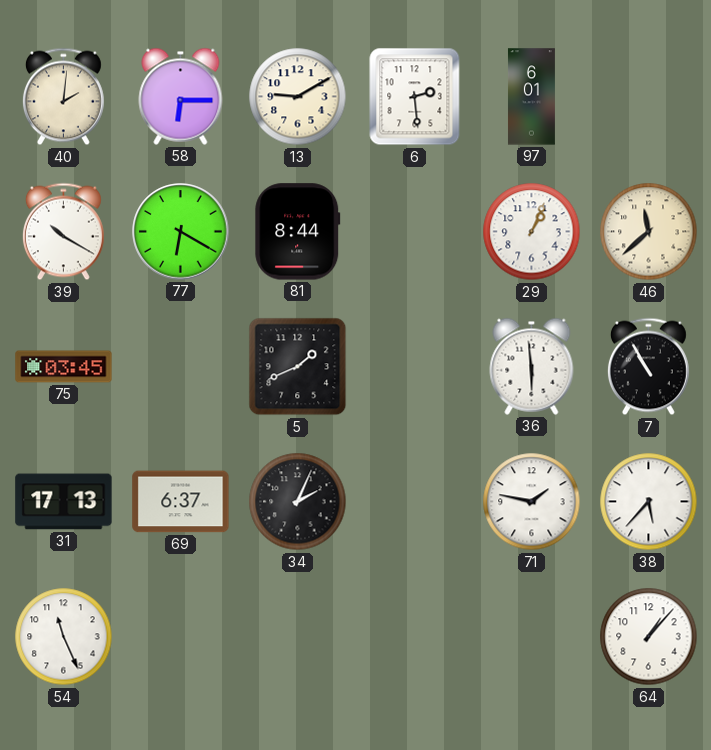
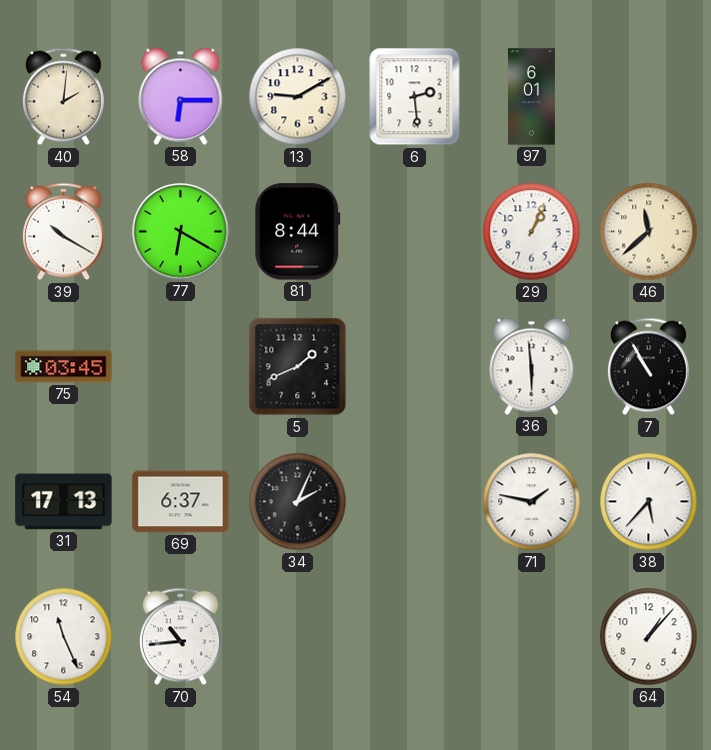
70: none -> 10:44
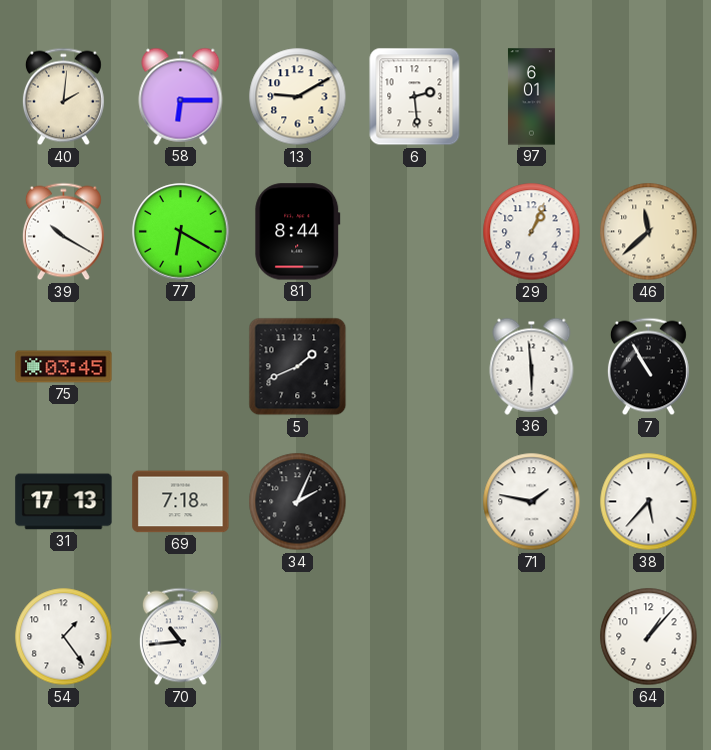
69: 6:37 -> 7:18
54: 11:26 -> 1:24
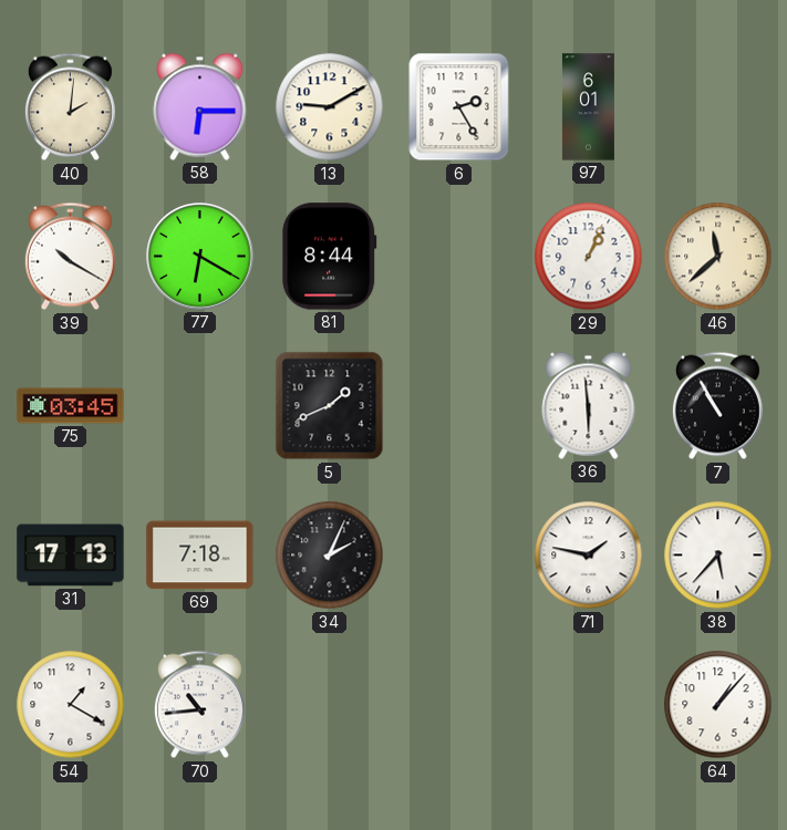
6: 2:29 -> 2:25
54: 1:24 -> 1:20
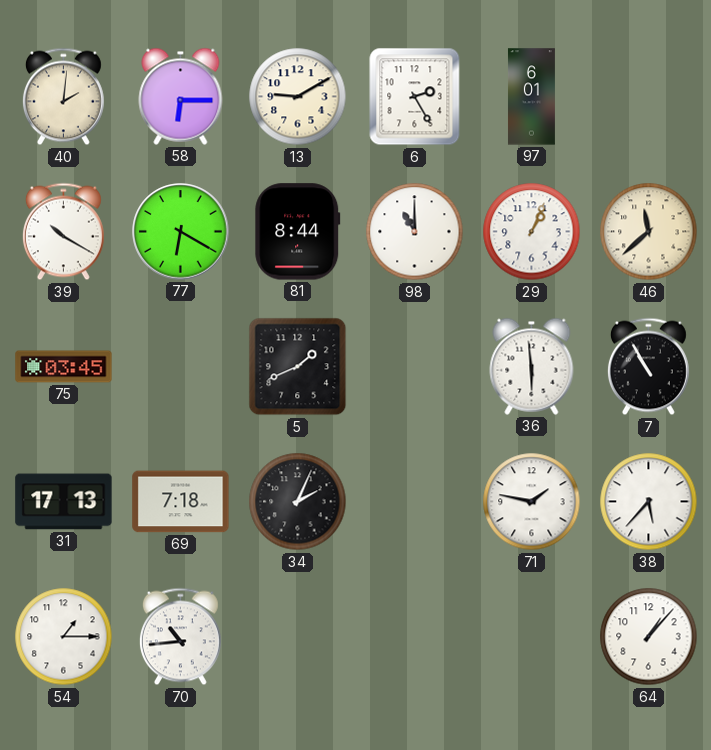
98: none -> 11:00
54: 1:20 -> 1:15
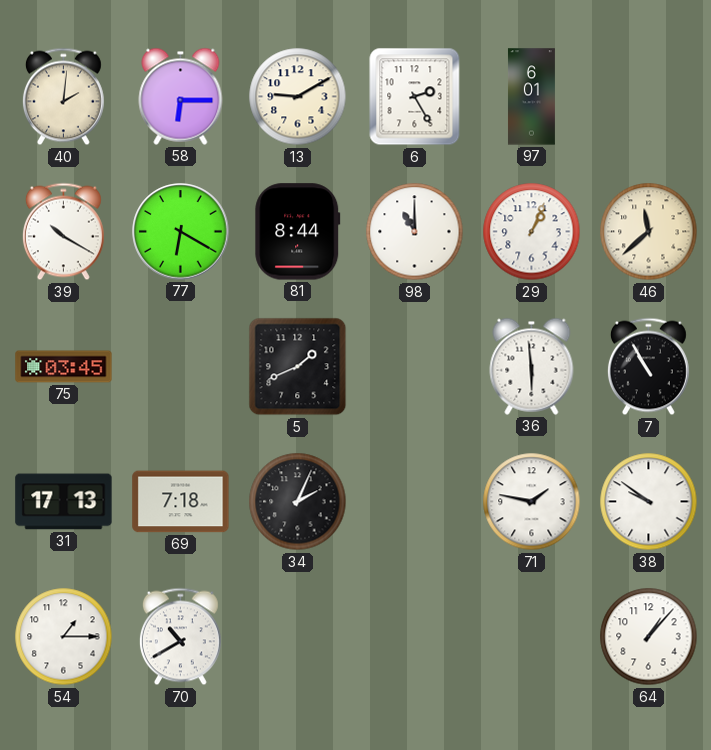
38: 5:37 -> 9:51
70: 10:44 -> 10:40
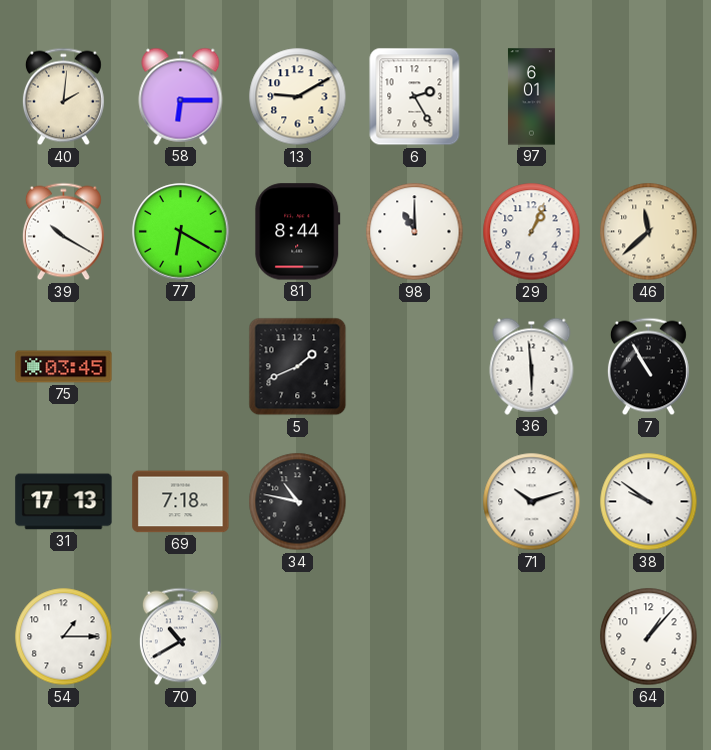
34: 2:04 -> 10:47
71: 1:47 -> 10:12
